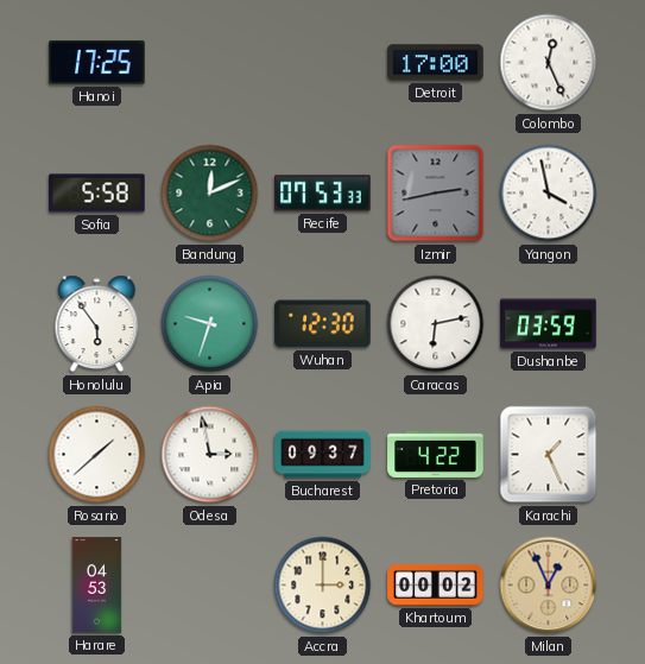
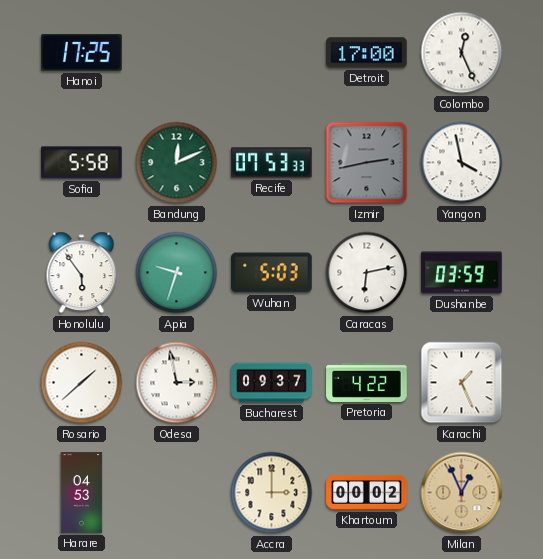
Wuhan: 12:30 -> 5:03
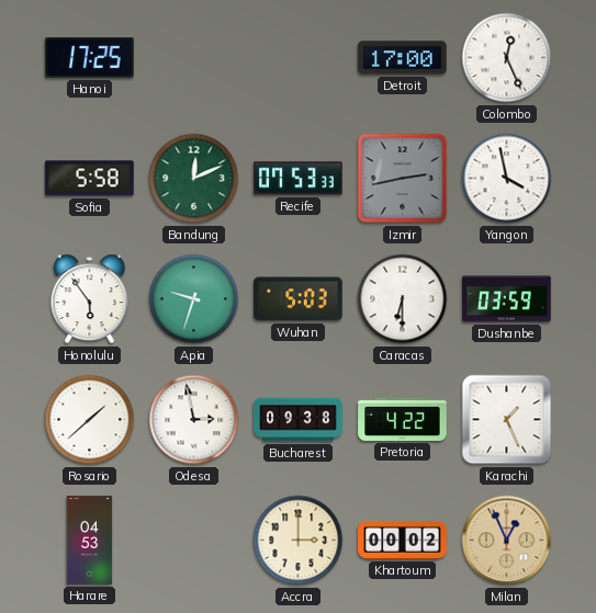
Caracas: 6:13 -> 6:30
Bucharest: 09:37 -> 09:38
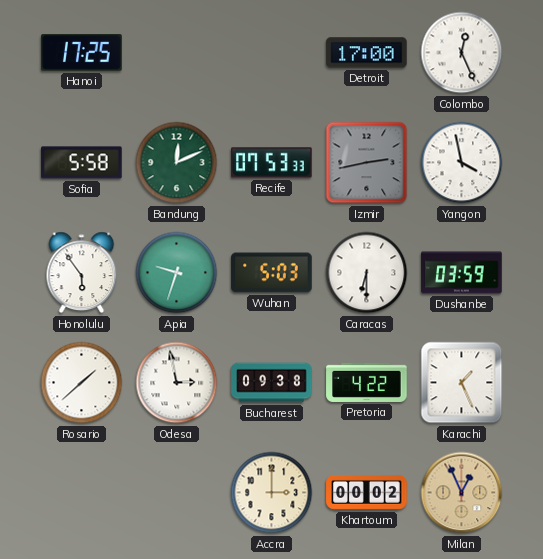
Harare: 04:53 -> none
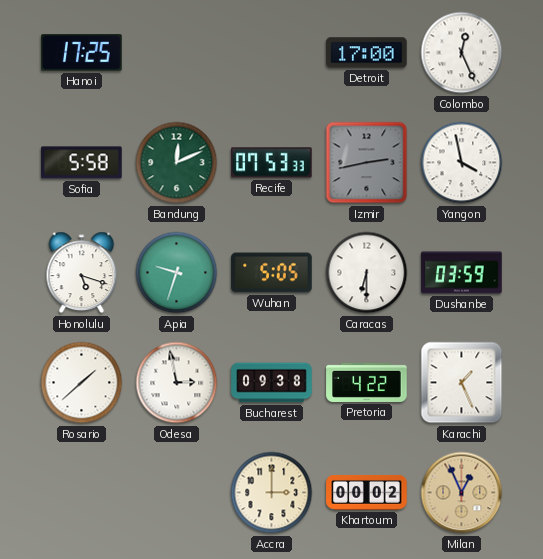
Honolulu: 5:54 -> 5:18
Wuhan: 5:03 -> 5:05
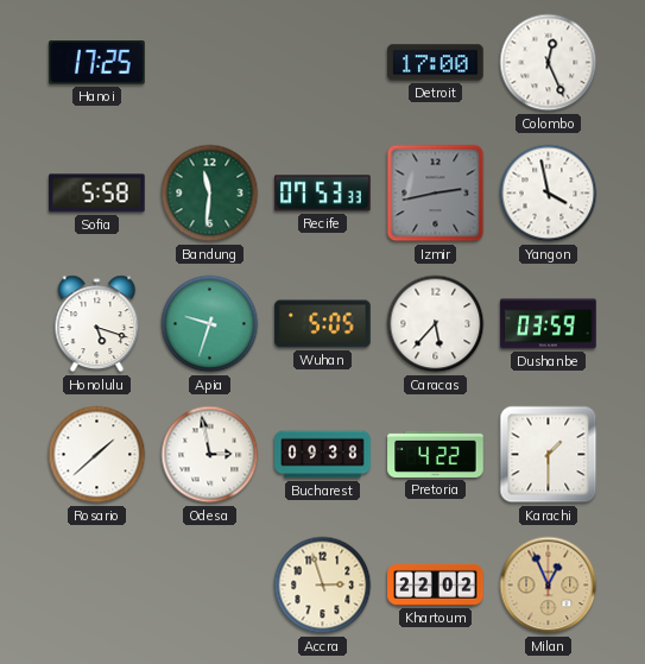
Bandung: 12:11 -> 11:31
Caracas: 6:30 -> 5:37
Karachi: 1:26 -> 1:30
Accra: 3:00 -> 2:57
Khartoum: 00:02 -> 22:02
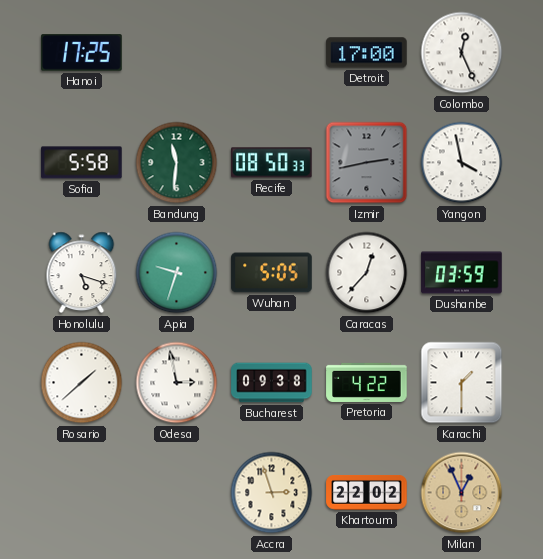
Recife: 07:53 -> 08:50
Caracas: 5:37 -> 12:37
